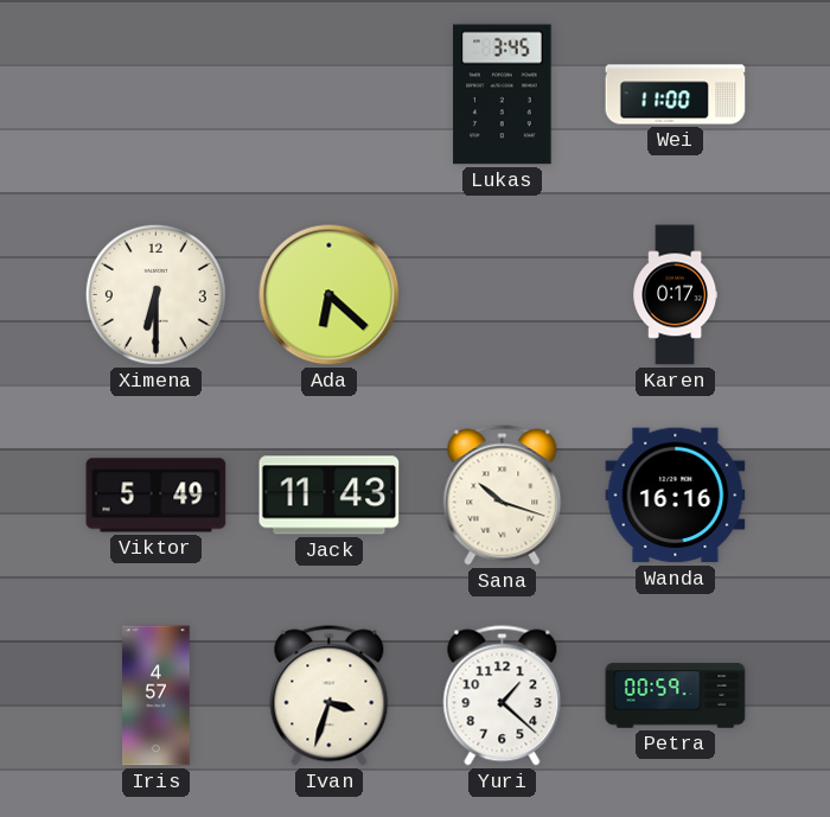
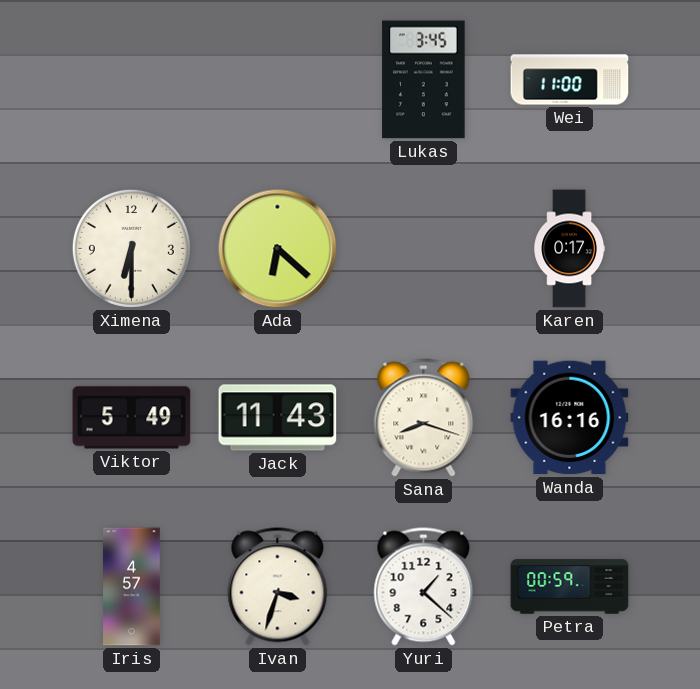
Sana: 10:18 -> 8:18
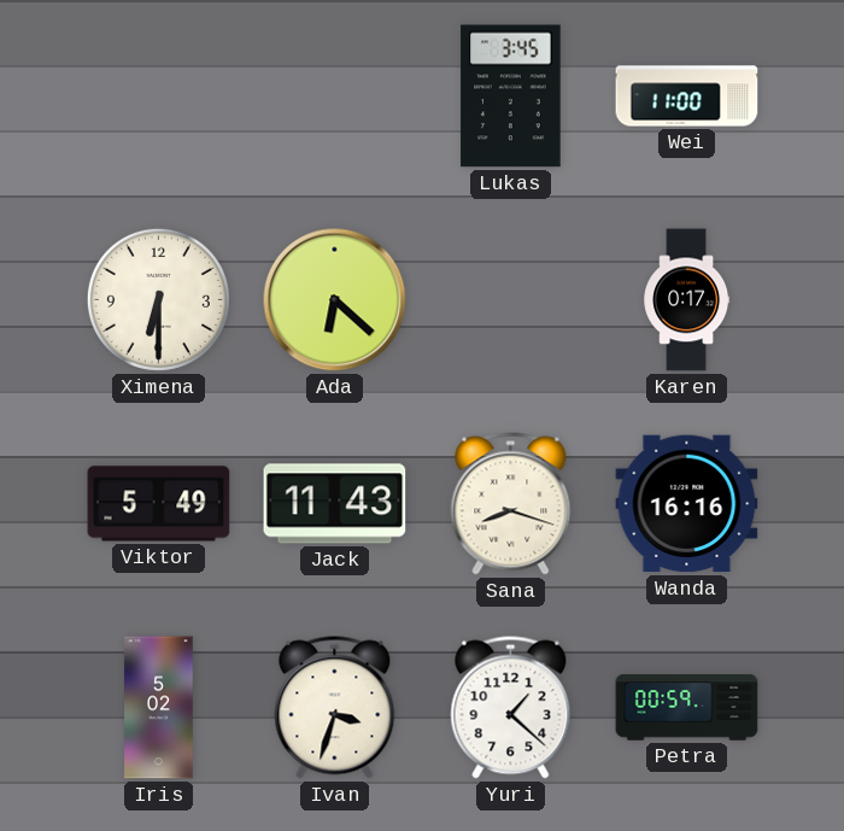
Iris: 4:57 -> 5:02
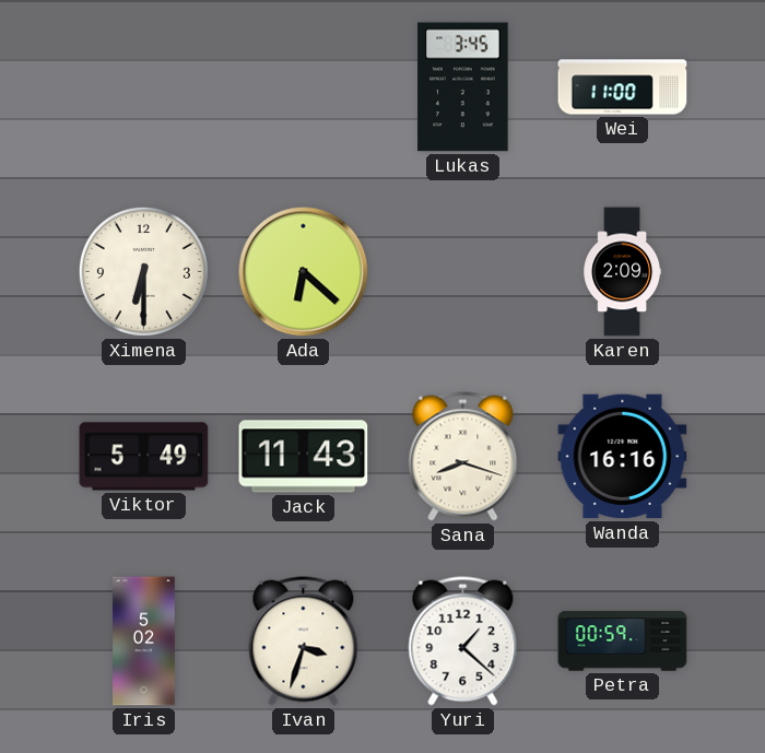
Karen: 0:17 -> 2:09
